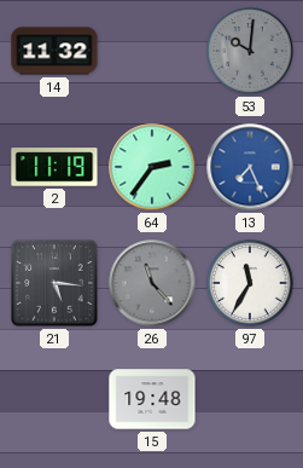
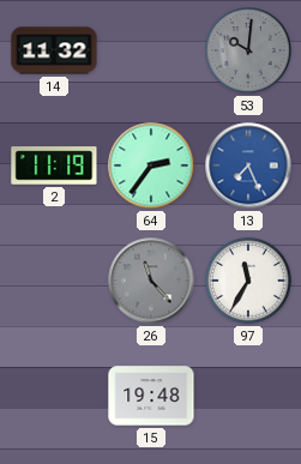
21: 5:16 -> none
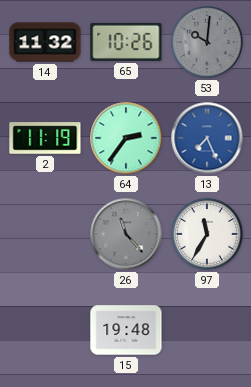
65: none -> 10:26
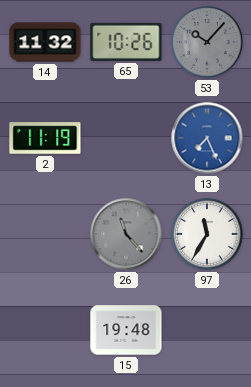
53: 10:01 -> 10:07
64: 2:36 -> none
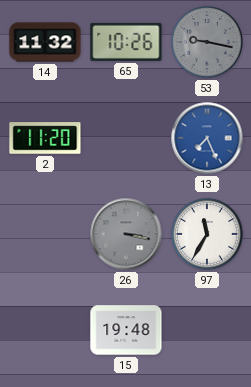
53: 10:07 -> 9:17
2: 11:19 -> 11:20
26: 11:23 -> 3:17
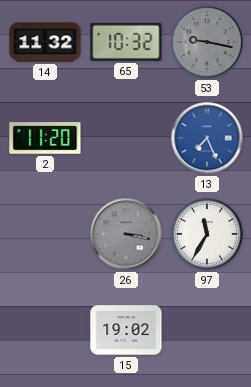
65: 10:26 -> 10:32
15: 19:48 -> 19:02
